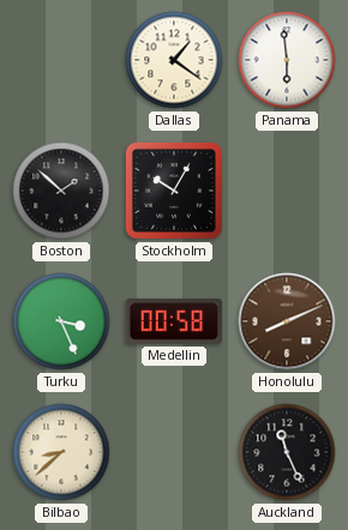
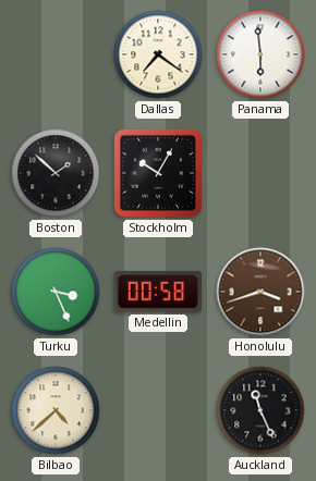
Dallas: 1:21 -> 7:21
Honolulu: 8:11 -> 3:42
Bilbao: 8:38 -> 4:38
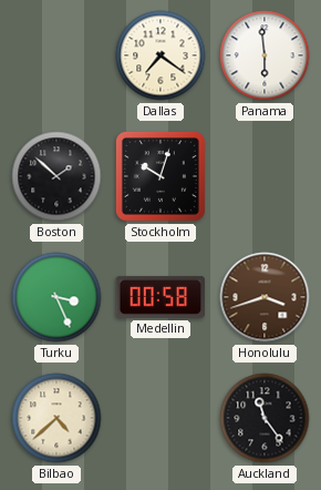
Stockholm: 10:05 -> 10:03
Auckland: 11:26 -> 11:24
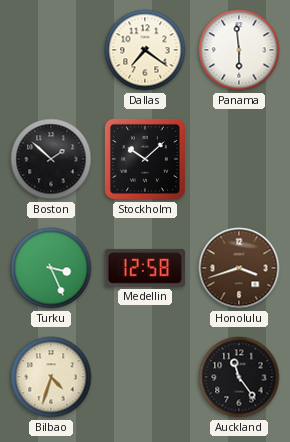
Stockholm: 10:03 -> 10:08
Medellin: 00:58 -> 12:58
Bilbao: 4:38 -> 4:33
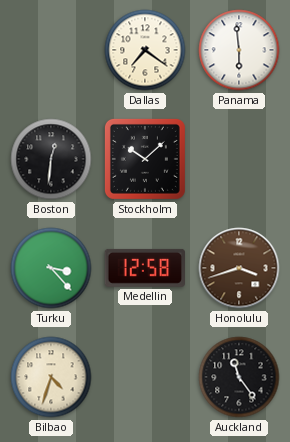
Boston: 1:52 -> 12:31
Turku: 3:26 -> 3:23
